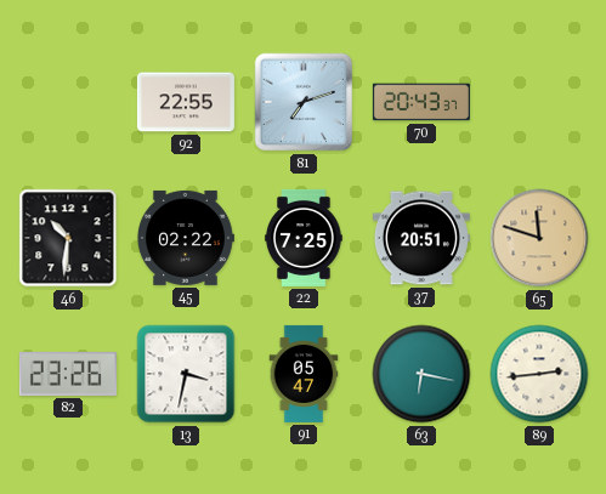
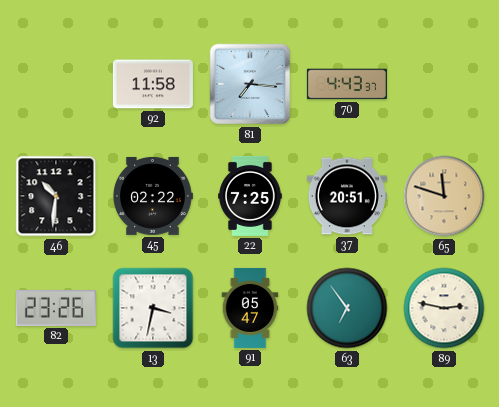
92: 22:55 -> 11:58
81: 7:12 -> 7:16
70: 20:43 -> 4:43
63: 6:17 -> 6:54
89: 2:44 -> 2:47
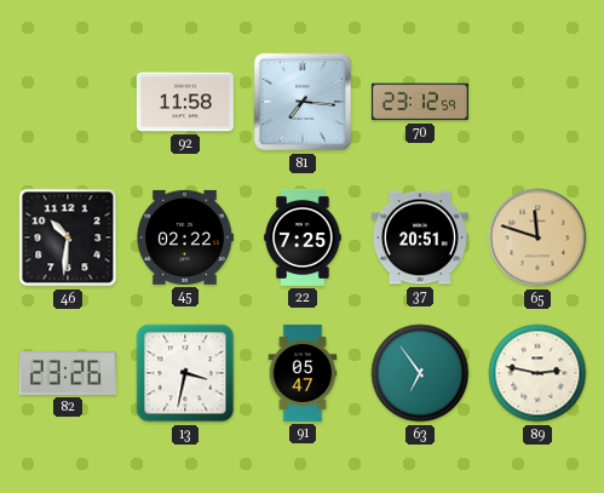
70: 4:43 -> 23:12
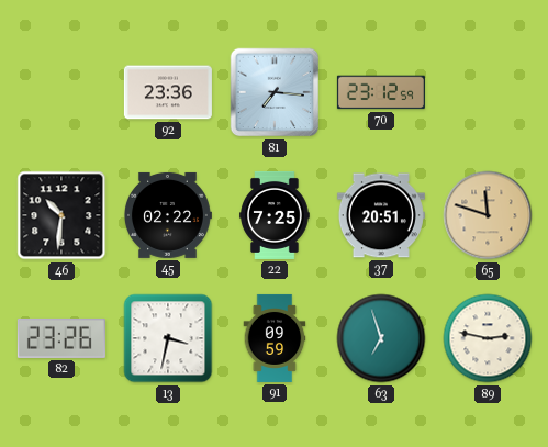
92: 11:58 -> 23:36
91: 05:47 -> 09:59
63: 6:54 -> 6:57
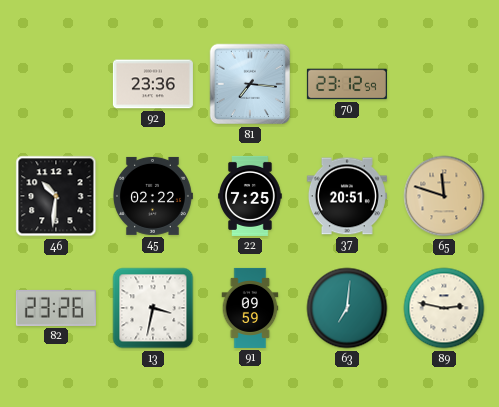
63: 6:57 -> 7:01
